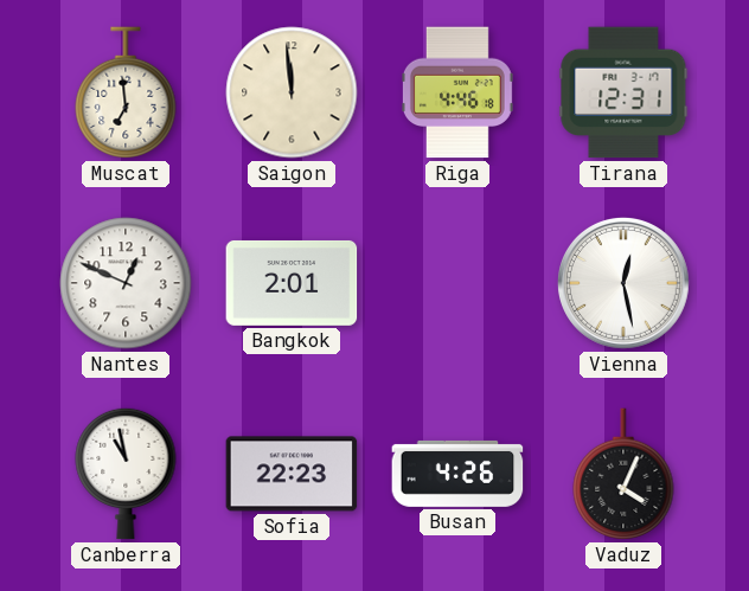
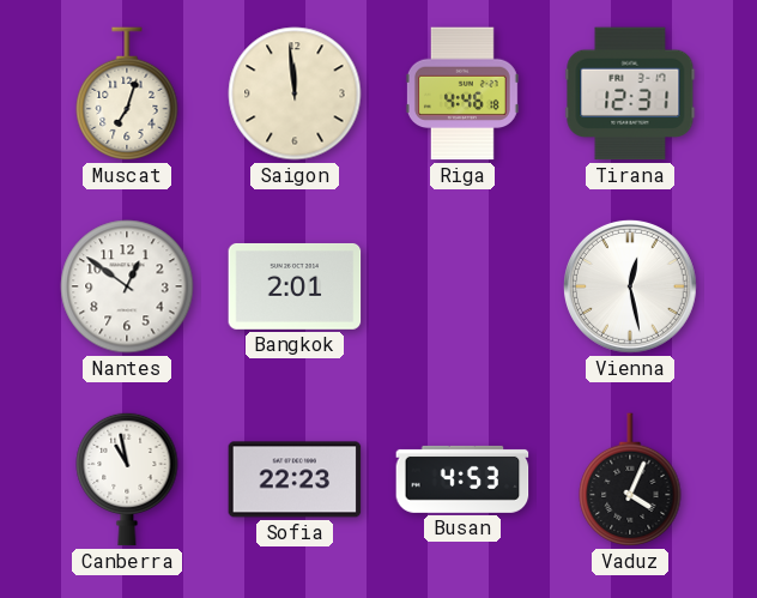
Muscat: 6:59 -> 7:03
Nantes: 12:49 -> 12:51
Busan: 4:26 -> 4:53
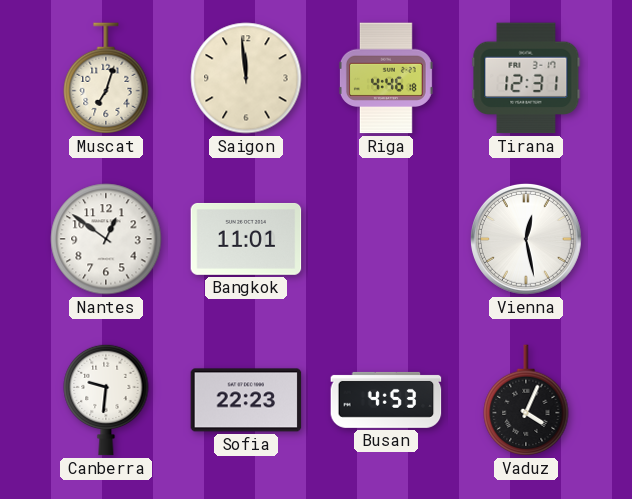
Bangkok: 2:01 -> 11:01
Canberra: 10:58 -> 9:31
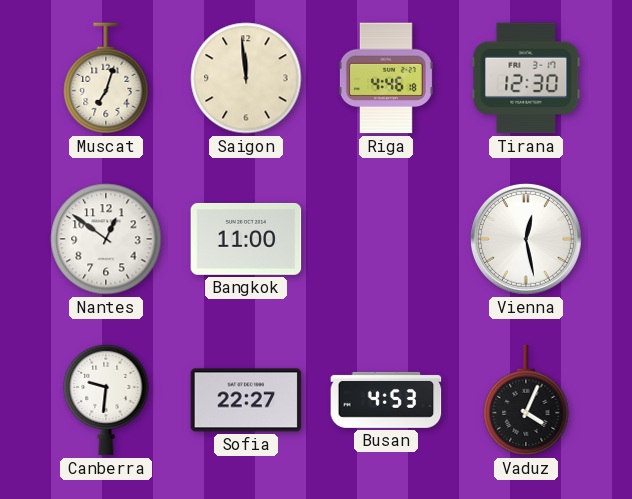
Tirana: 12:31 -> 12:30
Bangkok: 11:01 -> 11:00
Sofia: 22:23 -> 22:27
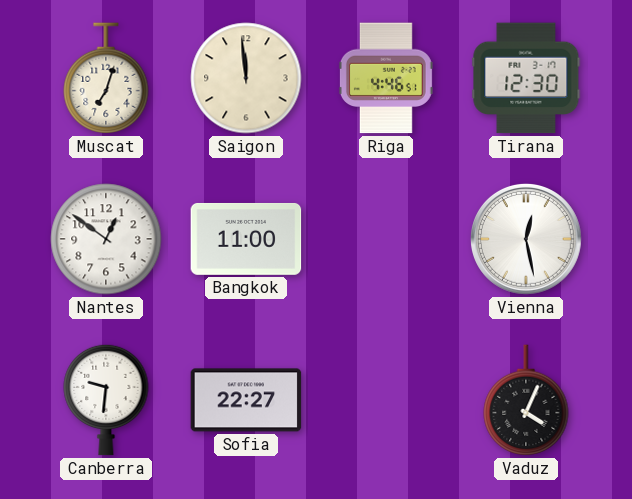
Riga: 4:46:18 -> 4:46:51
Busan: 4:53 -> none
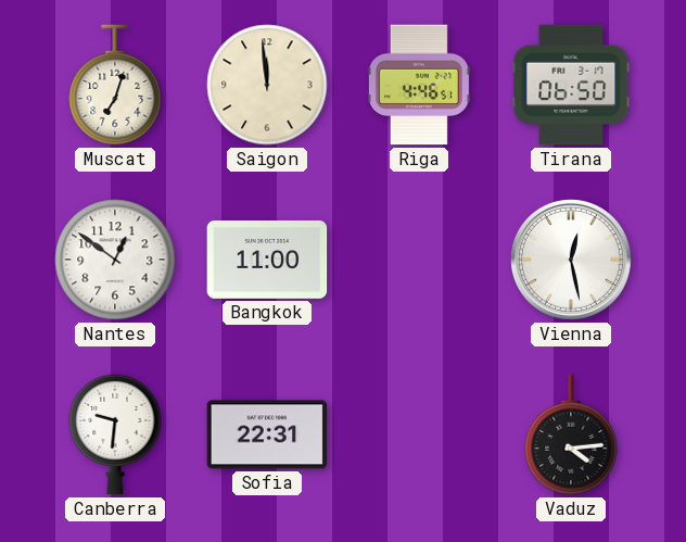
Tirana: 12:30 -> 06:50
Sofia: 22:27 -> 22:31
Vaduz: 4:04 -> 4:14
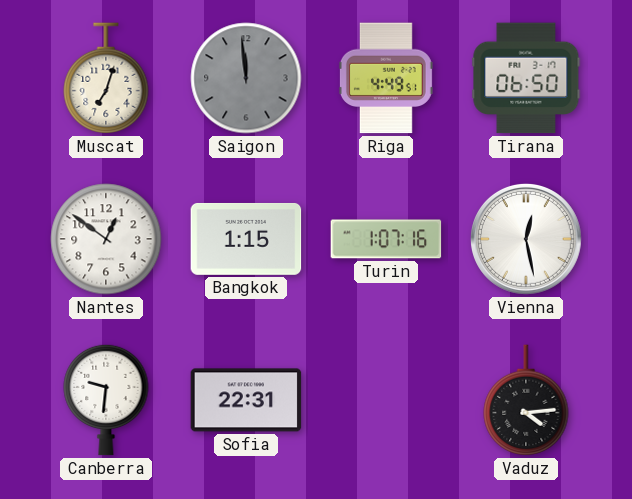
Saigon dial: cream -> grey
Riga: 4:46 -> 4:49
Bangkok: 11:00 -> 1:15
Turin: none -> 1:07
